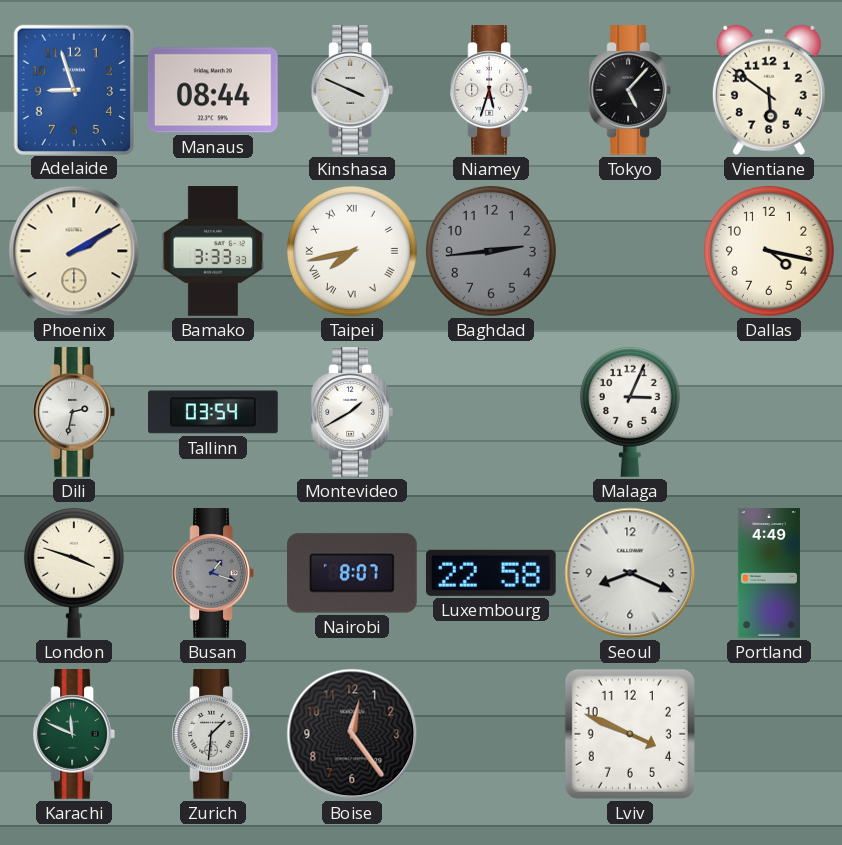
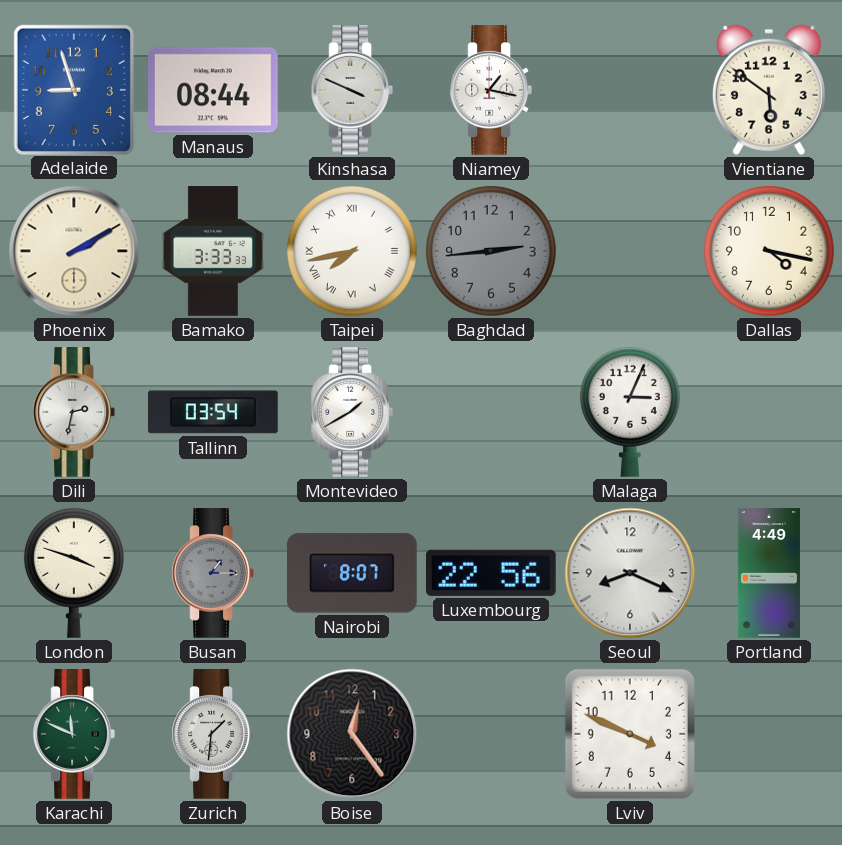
Niamey: 5:33 -> 1:17
Tokyo: 5:07 -> none
Busan: 1:18 -> 1:15
Luxembourg: 22:58 -> 22:56
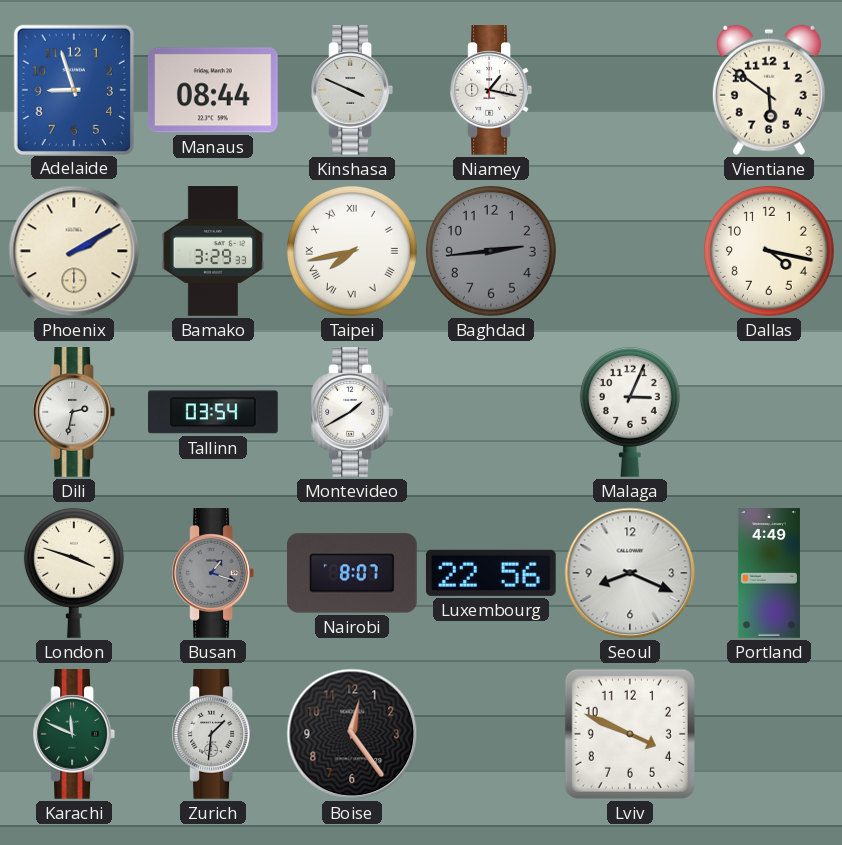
Bamako: 3:33 -> 3:29
Busan: 1:15 -> 1:18
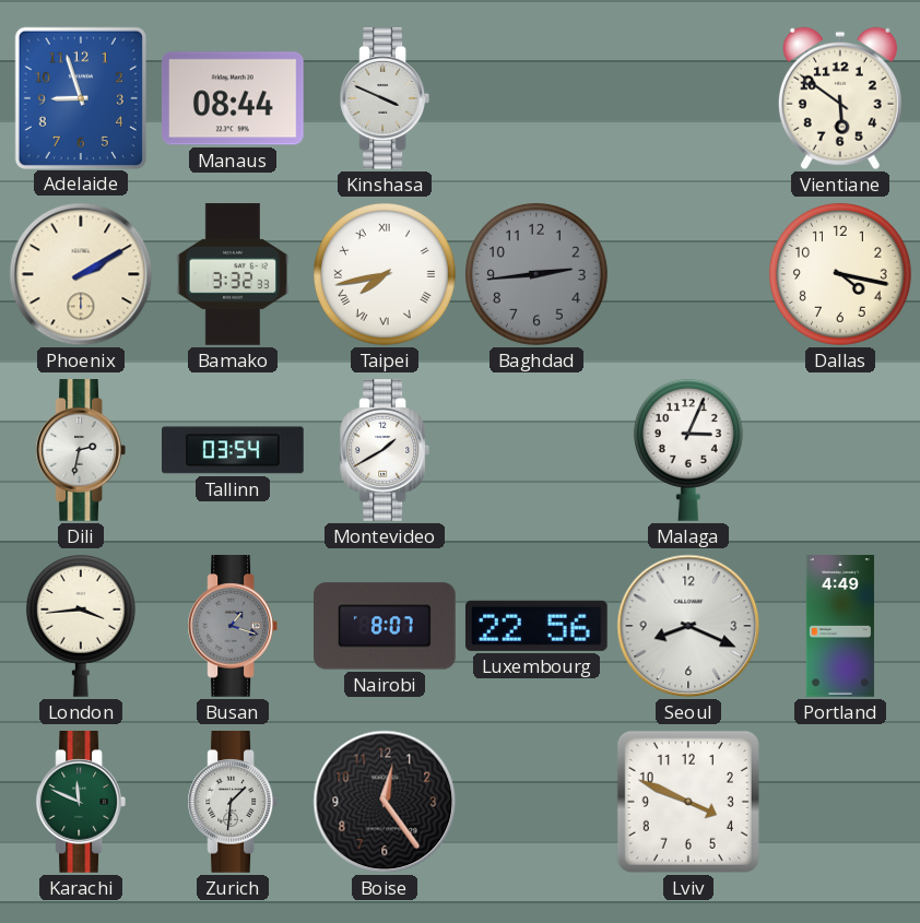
Niamey: 1:17 -> none
Bamako: 3:29 -> 3:32
London: 3:48 -> 3:44
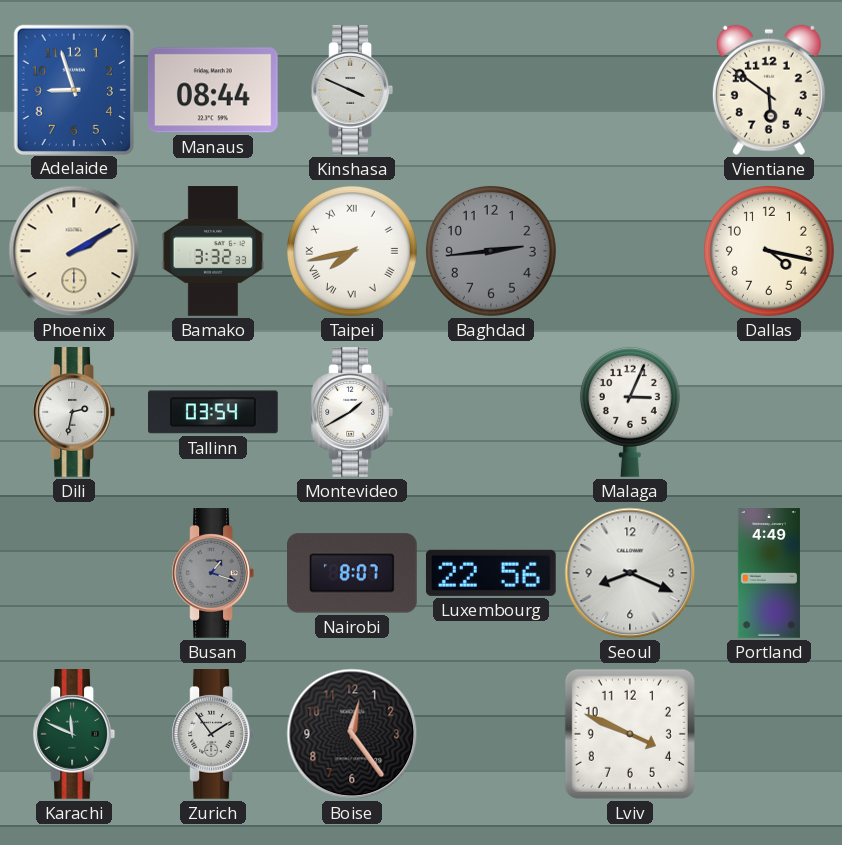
London: 3:44 -> none
Zurich: 1:31 -> 1:54
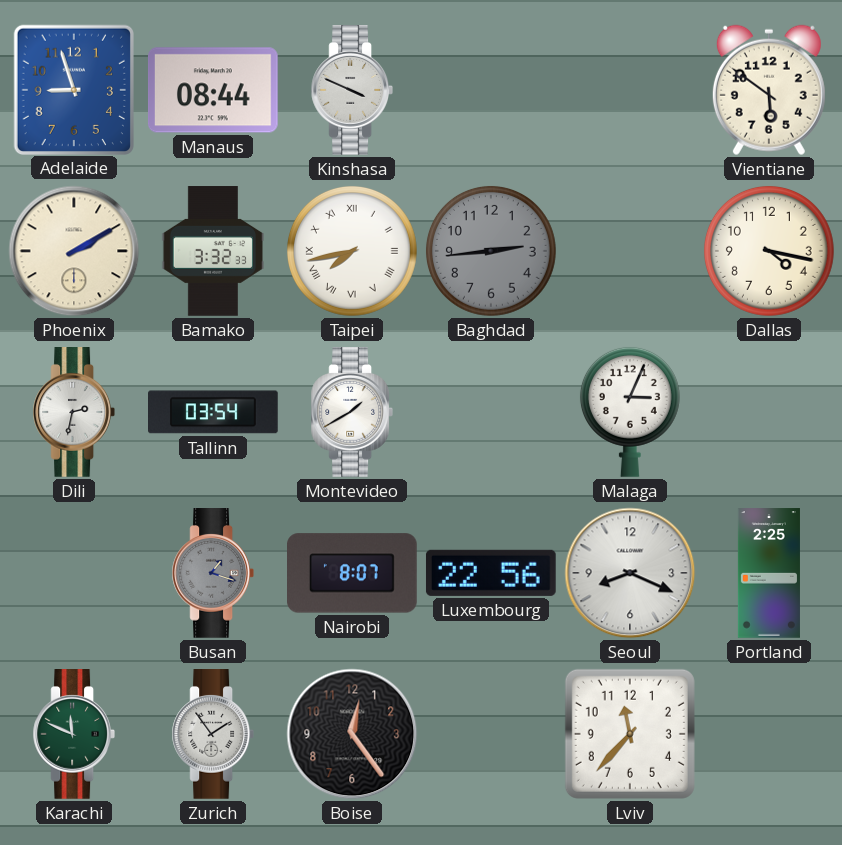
Portland: 4:49 -> 2:25
Lviv: 3:49 -> 11:37
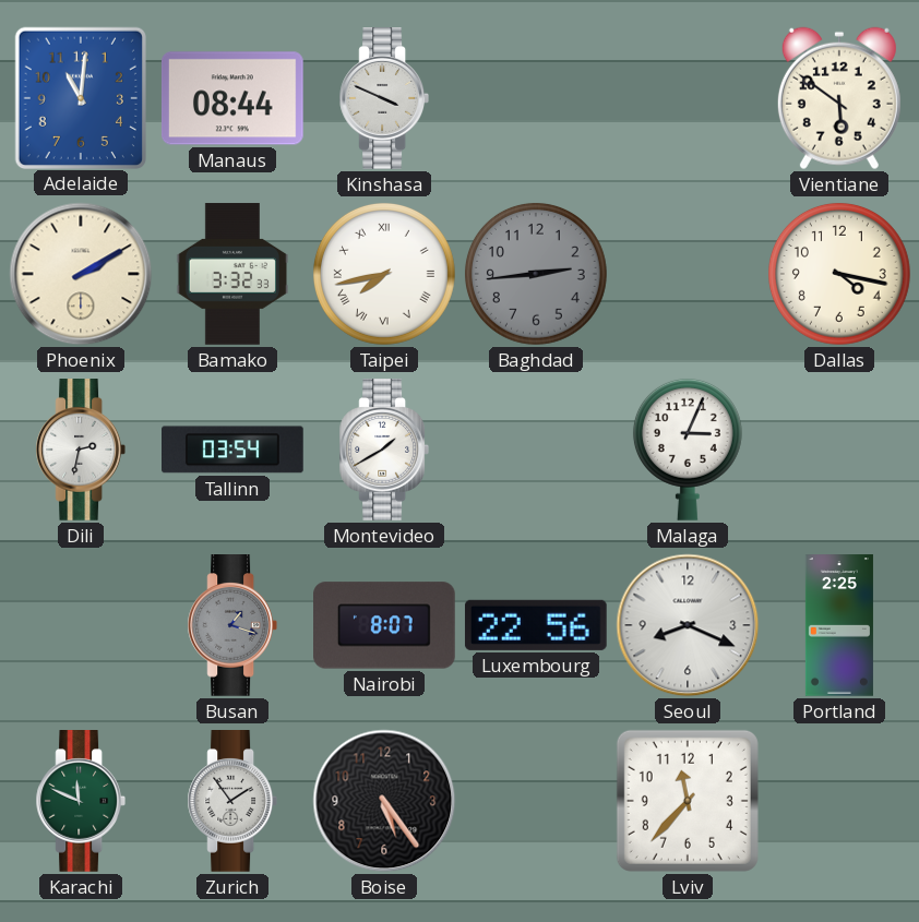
Adelaide: 8:57 -> 11:01
Boise: 12:24 -> 5:24
